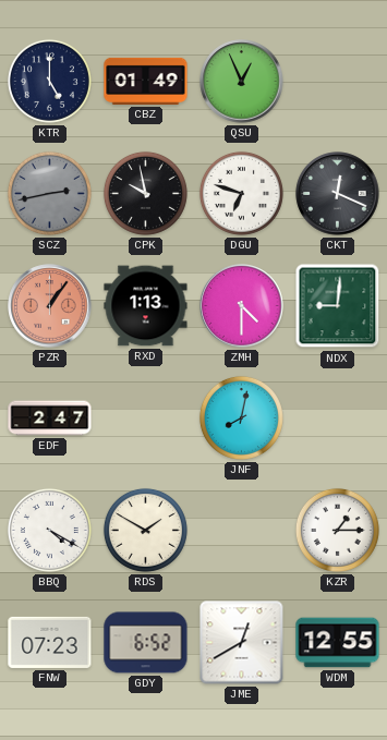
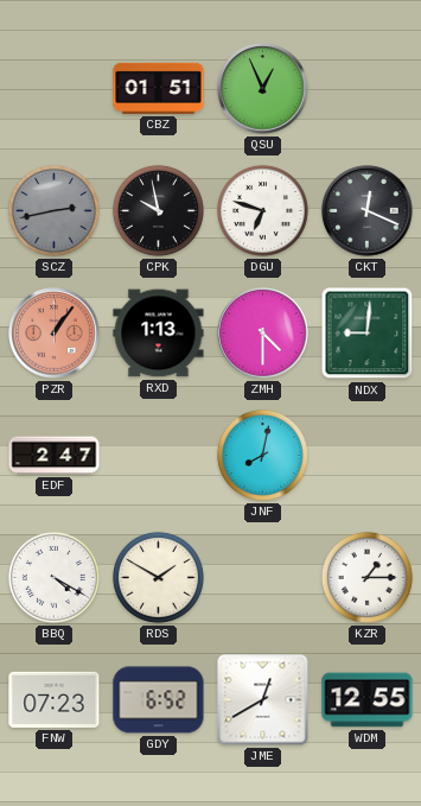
KTR: 5:00 -> none
CBZ: 01:49 -> 01:51
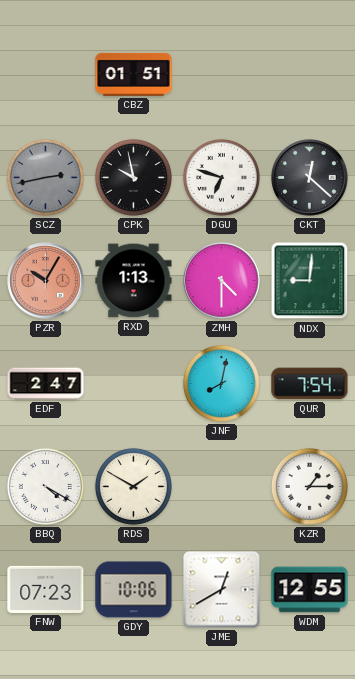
QSU: 12:56 -> none
CKT: 12:19 -> 12:22
PZR: 1:06 -> 10:05
QUR: none -> 7:54
GDY: 6:52 -> 10:06
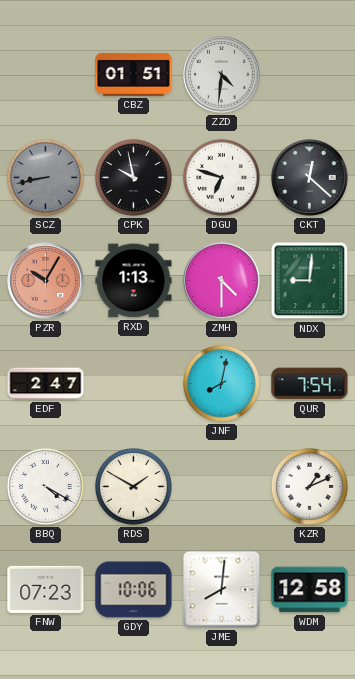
ZZD: none -> 4:31
SCZ: 2:43 -> 8:43
KZR: 1:15 -> 1:11
JME: 12:40 -> 8:01
WDM: 12:55 -> 12:58
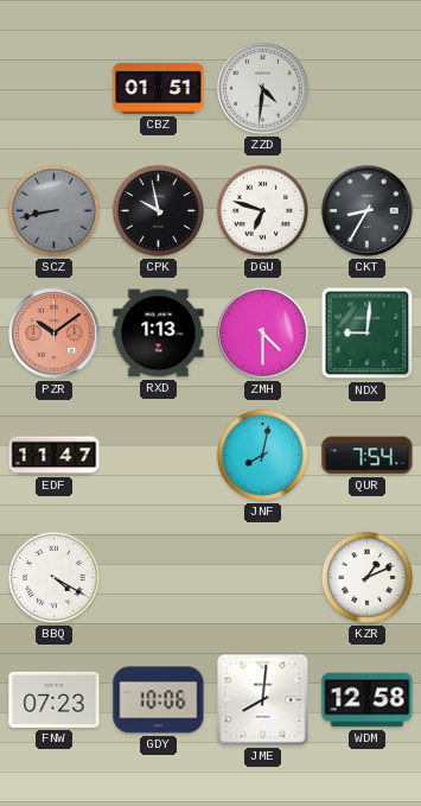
CKT: 12:22 -> 8:35
PZR: 10:05 -> 10:09
EDF: 2:47 -> 11:47
RDS: 1:50 -> none
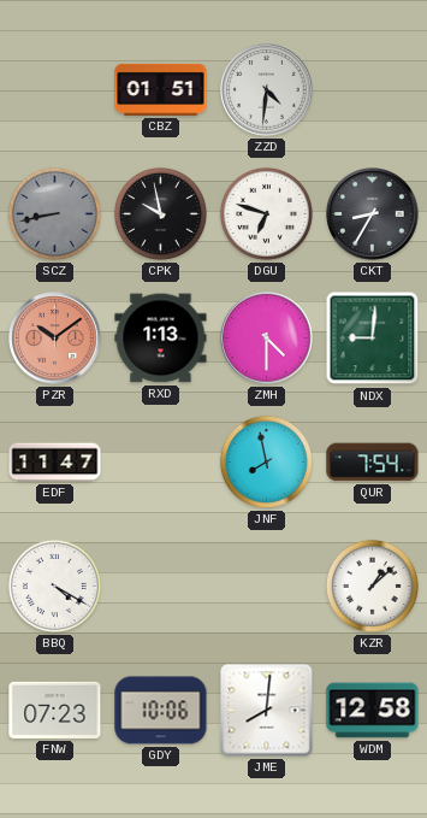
JNF: 8:02 -> 7:58
KZR: 1:11 -> 1:08
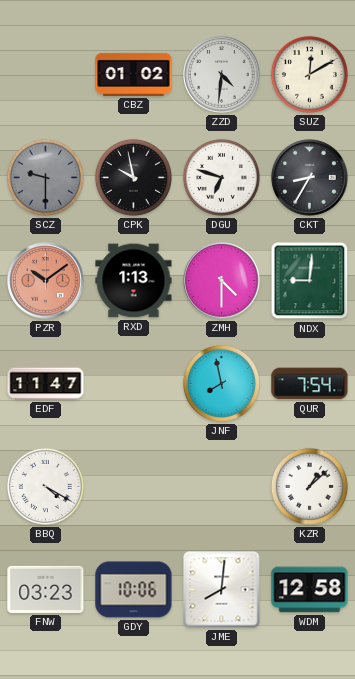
CBZ: 01:51 -> 01:02
SUZ: none -> 12:10
SCZ: 8:43 -> 9:30
FNW: 07:23 -> 03:23
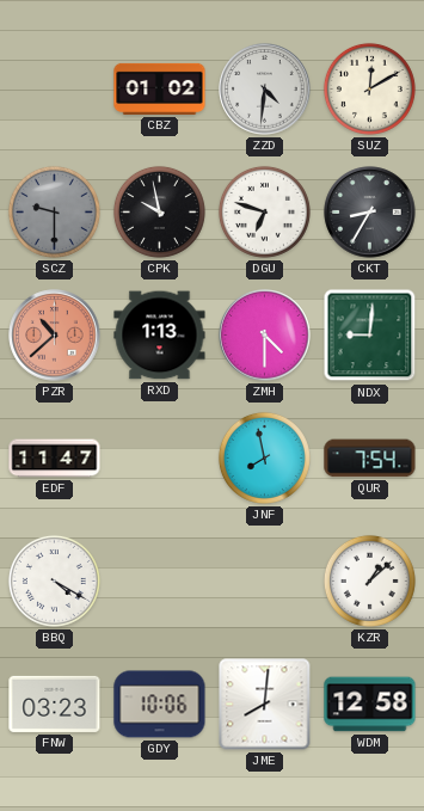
PZR: 10:09 -> 10:38
